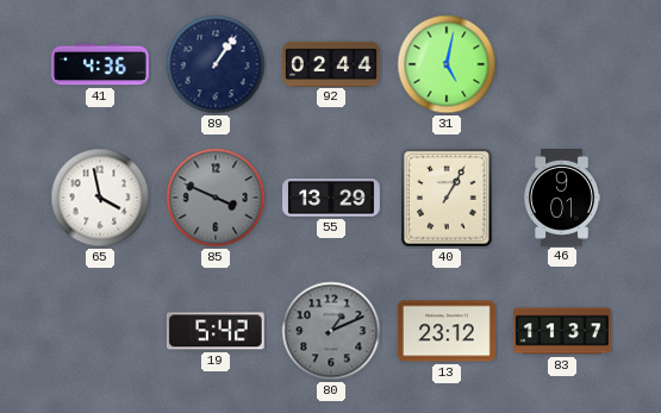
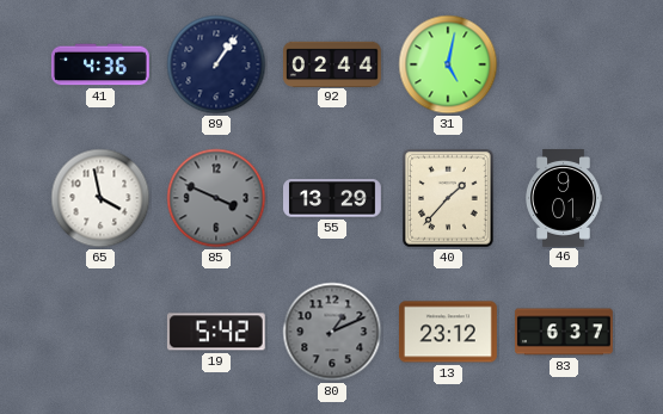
40: 1:05 -> 1:37
83: 11:37 -> 6:37
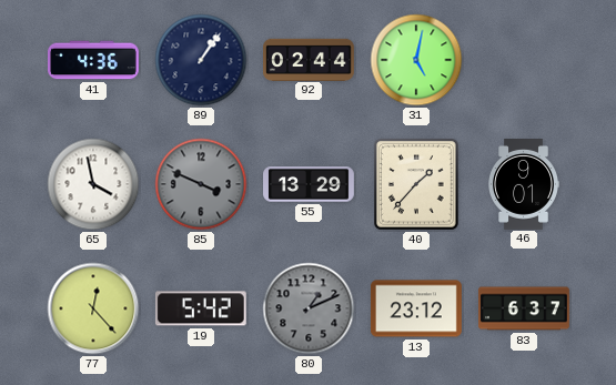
77: none -> 12:23
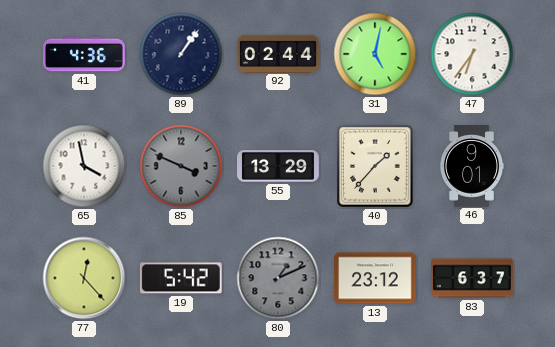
47: none -> 6:36
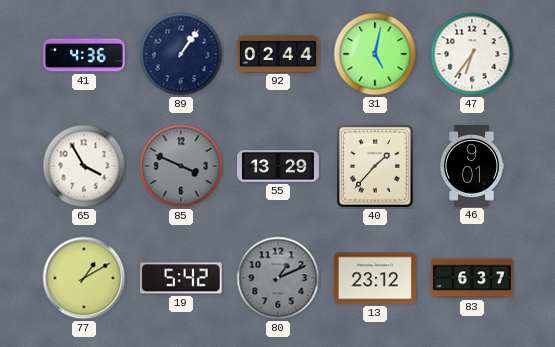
65: 3:58 -> 3:55
77: 12:23 -> 1:10
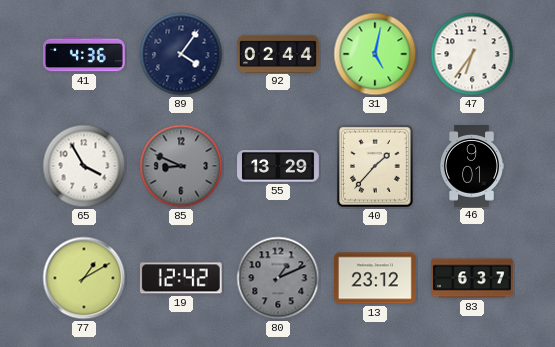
89: 1:06 -> 4:06
85: 3:49 -> 8:49
19: 5:42 -> 12:42
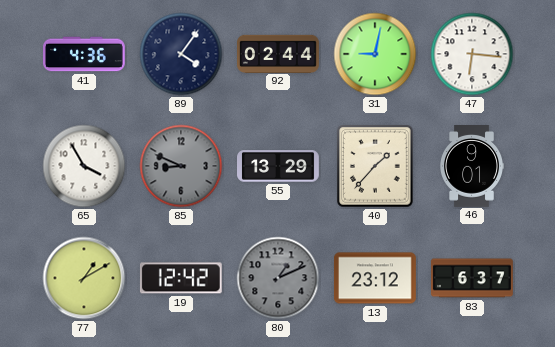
31: 5:02 -> 9:02
47: 6:36 -> 6:16
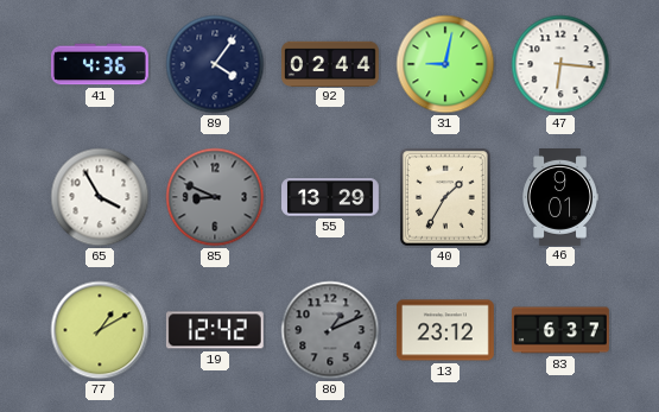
40: 1:37 -> 1:35
